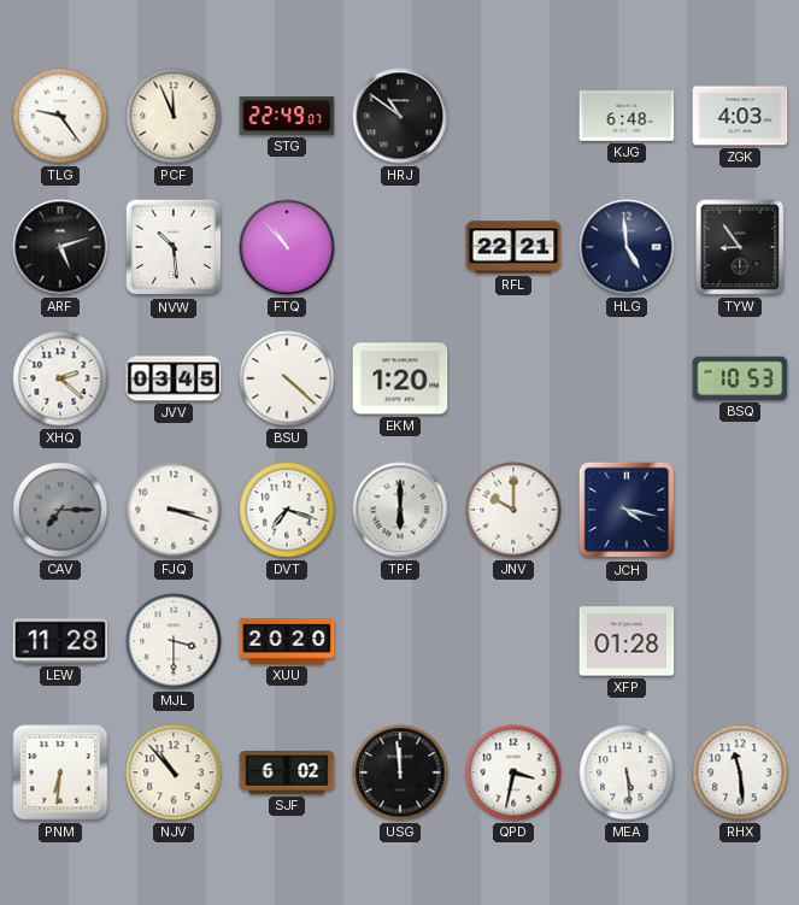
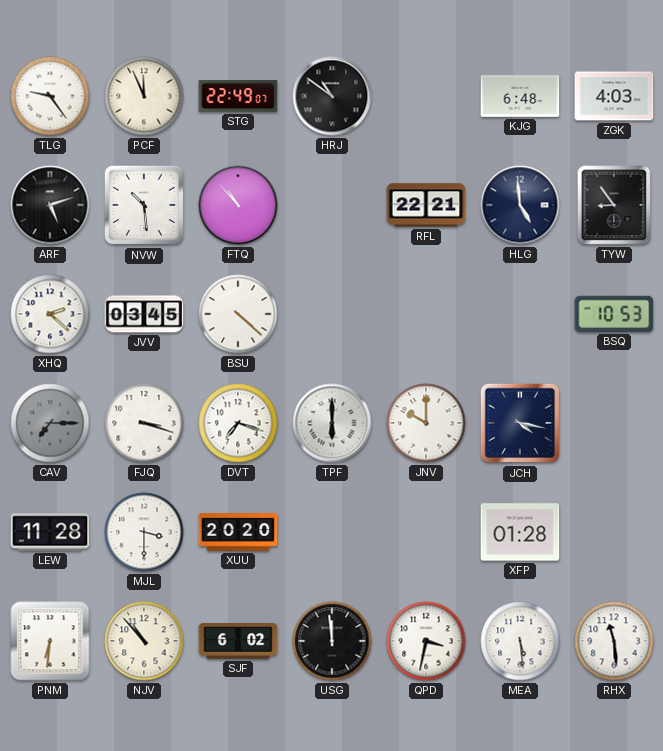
EKM: 1:20 -> none
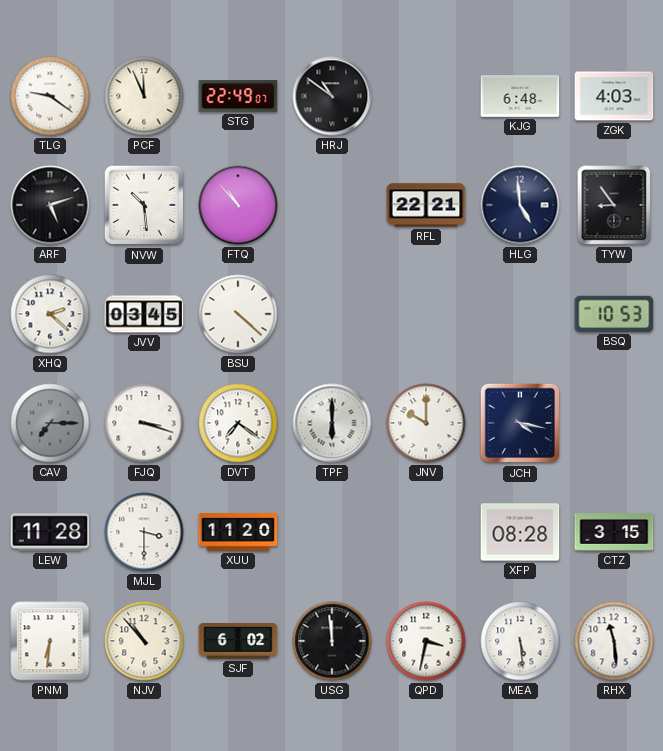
TLG: 9:24 -> 9:21
DVT: 7:18 -> 7:21
XUU: 20:20 -> 11:20
XFP: 01:28 -> 08:28
CTZ: none -> 3:15
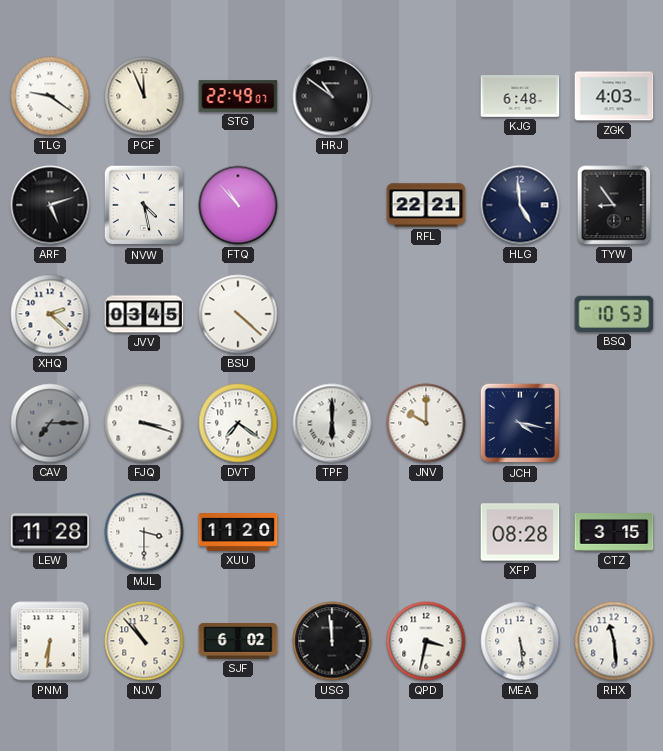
NVW: 10:29 -> 4:28
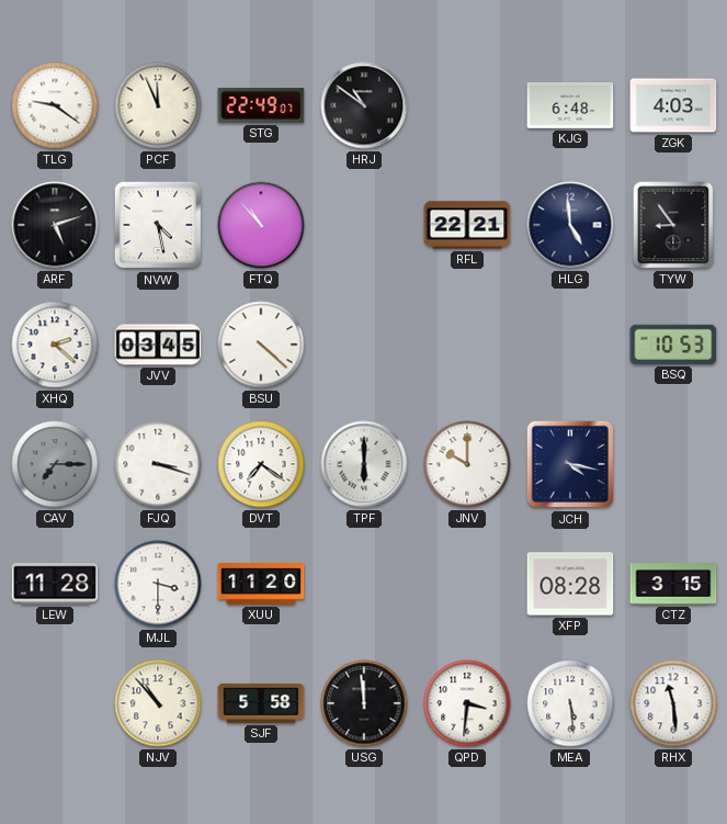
PNM: 6:31 -> none
SJF: 6:02 -> 5:58
QPD: 3:32 -> 3:31
